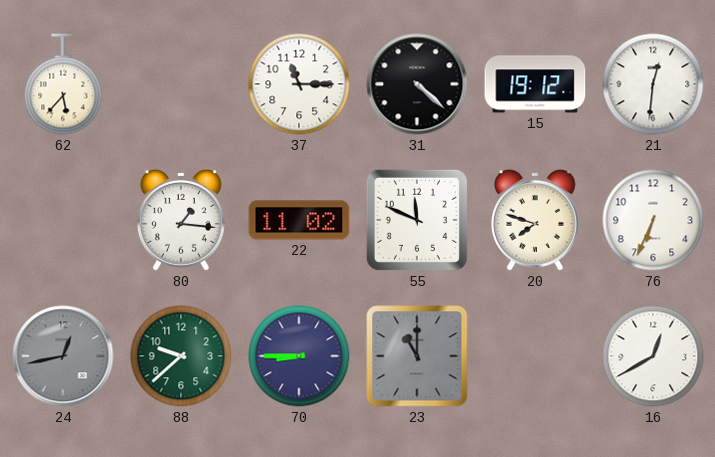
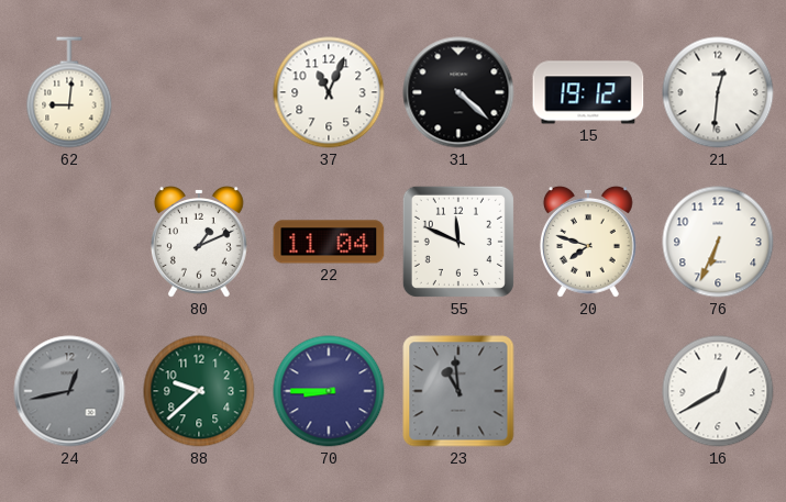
62: 5:37 -> 9:01
37: 11:15 -> 11:04
80: 1:16 -> 1:11
22: 11:02 -> 11:04
23: 11:00 -> 10:59
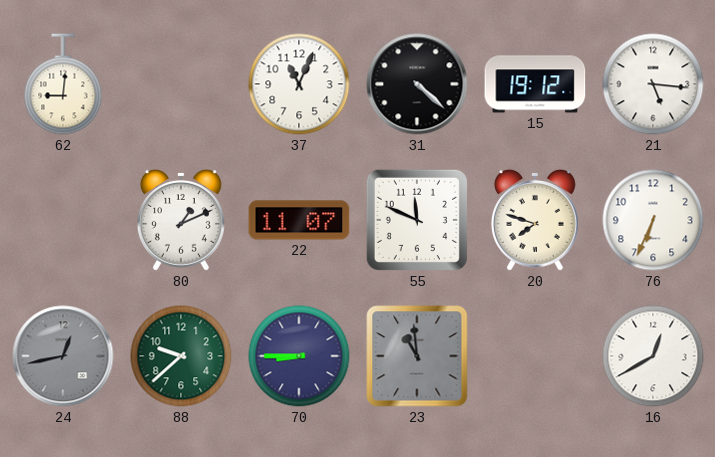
21: 12:31 -> 5:16
22: 11:04 -> 11:07
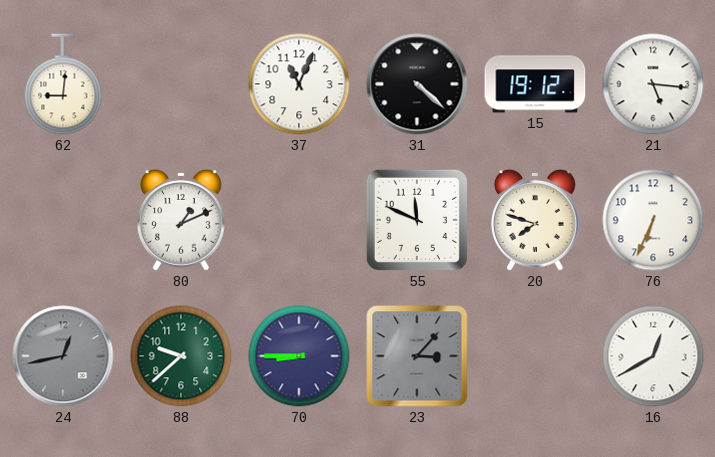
22: 11:07 -> none
23: 10:59 -> 3:07
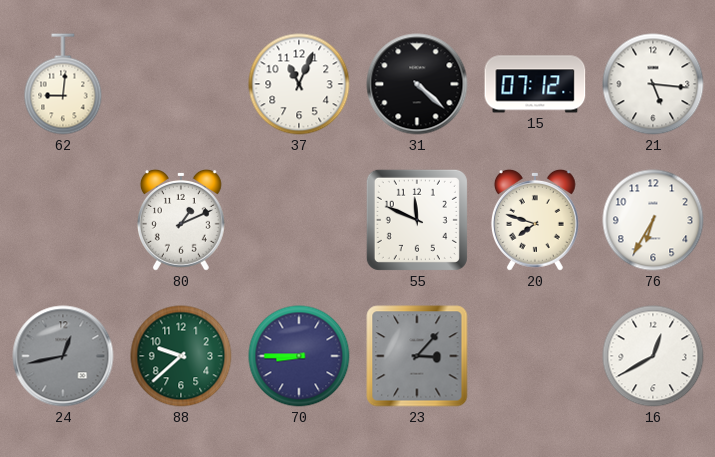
15: 19:12 -> 07:12
76: 6:34 -> 6:35
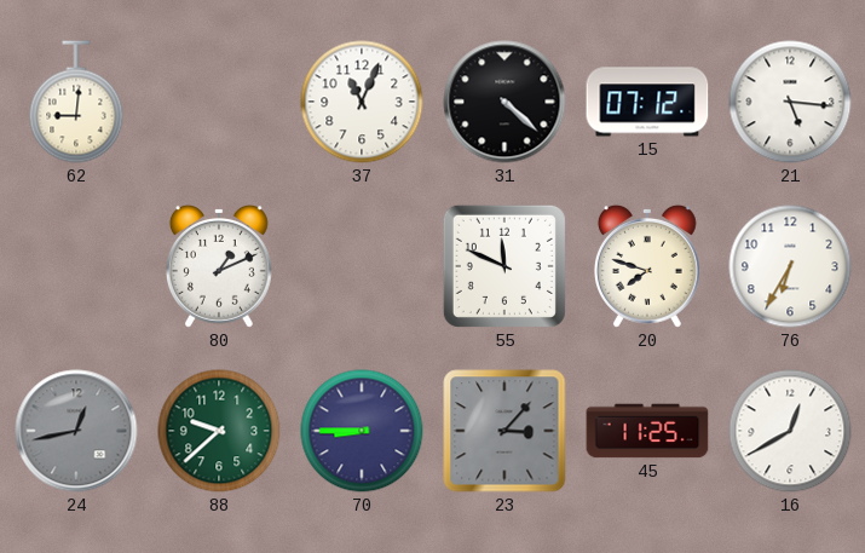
45: none -> 11:25
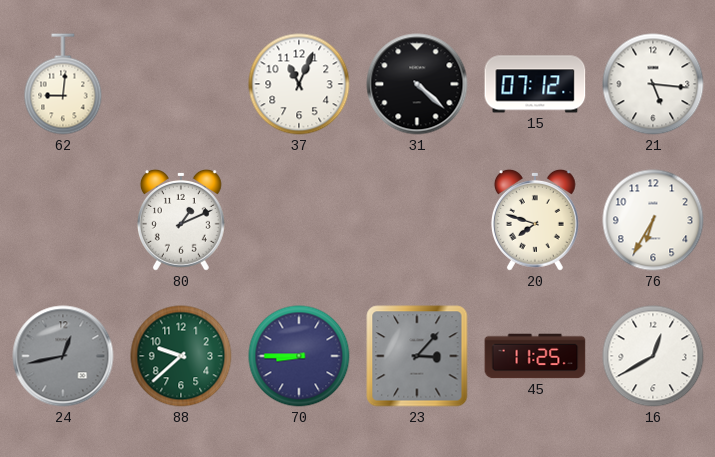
55: 11:49 -> none
